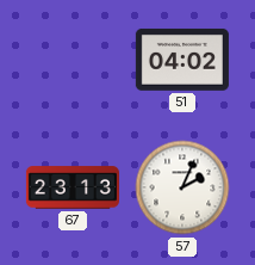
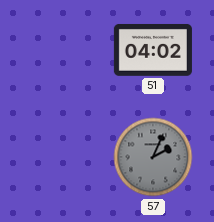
67: 23:13 -> none
57 dial: white -> grey
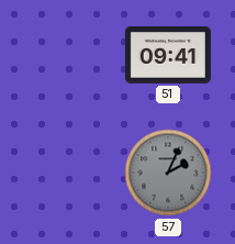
51: 04:02 -> 09:41
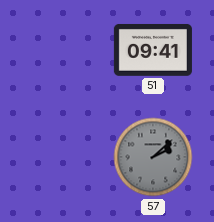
57: 2:04 -> 2:08
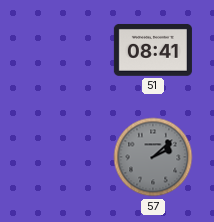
51: 09:41 -> 08:41
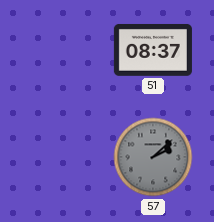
51: 08:41 -> 08:37
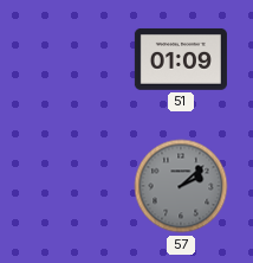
51: 08:37 -> 01:09
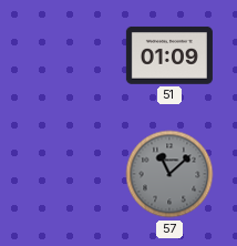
57: 2:08 -> 11:08
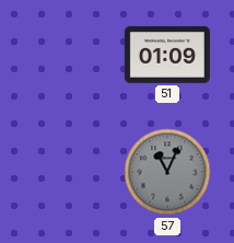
57: 11:08 -> 11:04
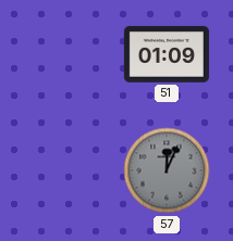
57: 11:04 -> 12:04
